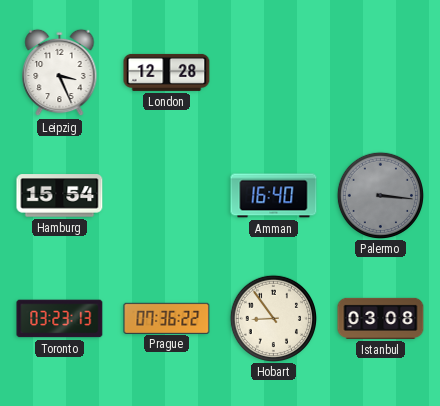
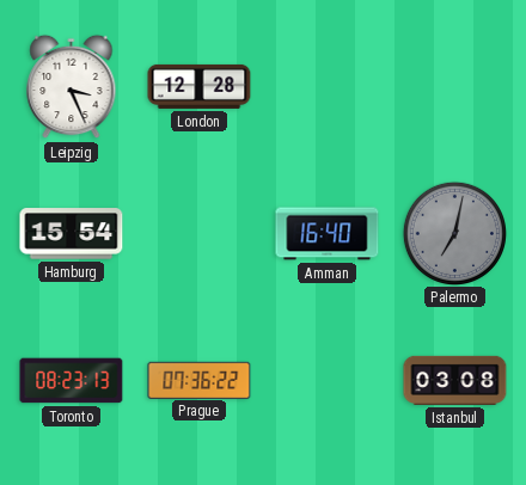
Palermo: 3:16 -> 7:02
Toronto: 03:23 -> 08:23
Hobart: 8:54 -> none
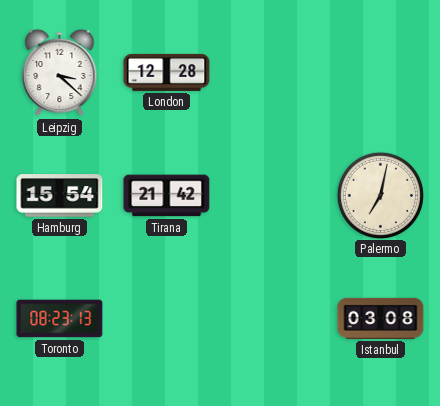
Leipzig: 3:26 -> 3:22
Tirana: none -> 21:42
Amman: 16:40 -> none
Palermo dial: grey -> cream
Prague: 07:36 -> none
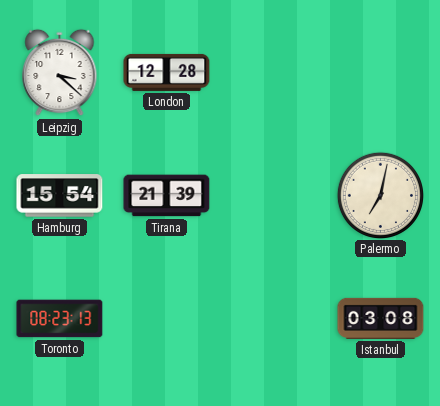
Tirana: 21:42 -> 21:39
